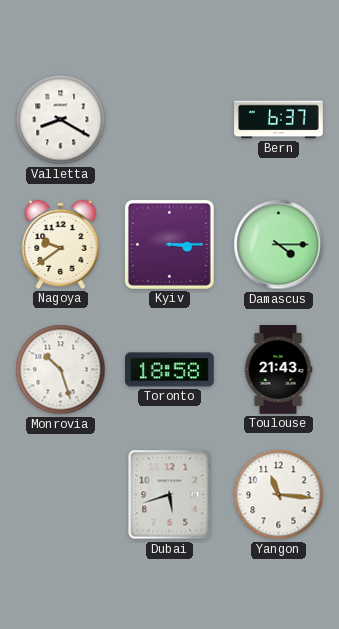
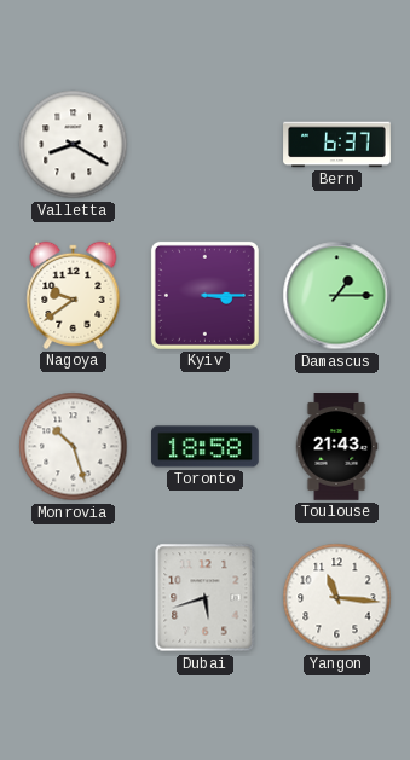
Damascus: 4:15 -> 1:15
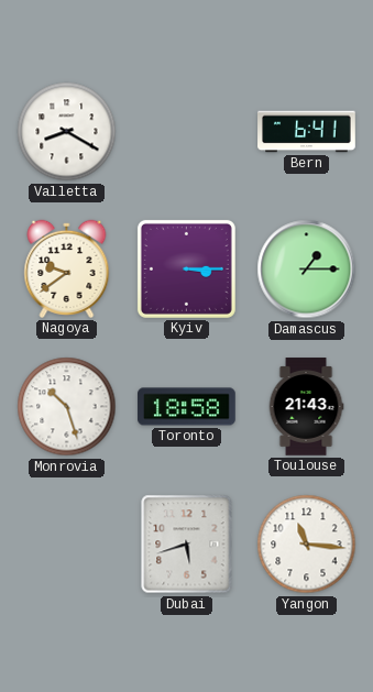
Bern: 6:37 -> 6:41
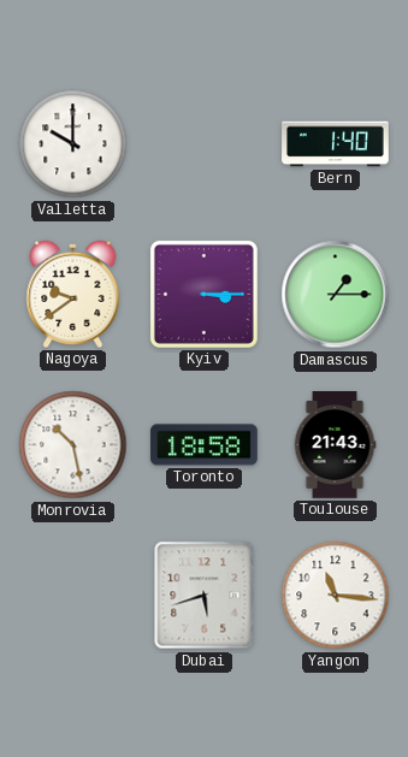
Valletta: 8:20 -> 10:00
Bern: 6:41 -> 1:40
Monrovia: 10:27 -> 10:28
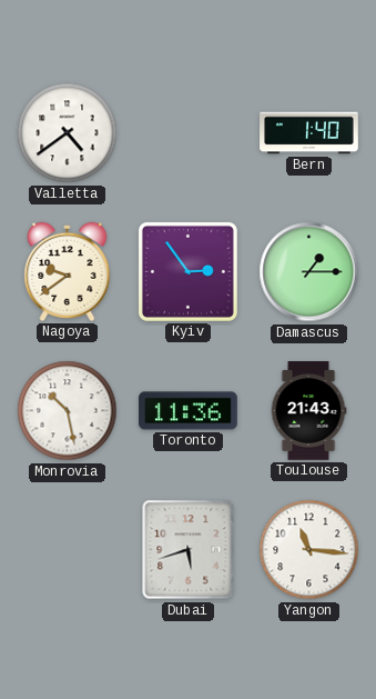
Valletta: 10:00 -> 4:39
Kyiv: 3:15 -> 2:54
Toronto: 18:58 -> 11:36
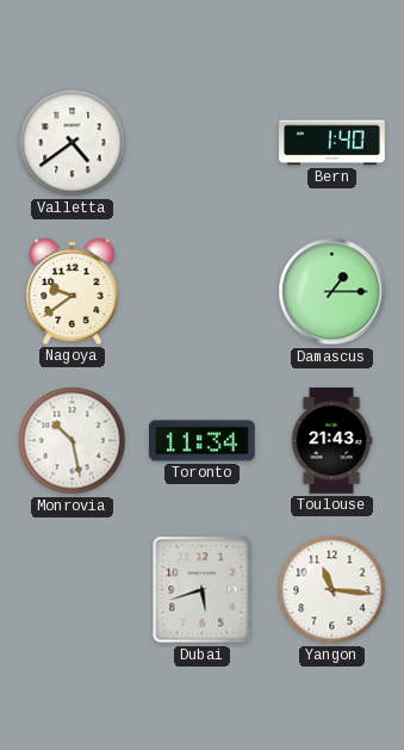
Kyiv: 2:54 -> none
Toronto: 11:36 -> 11:34
